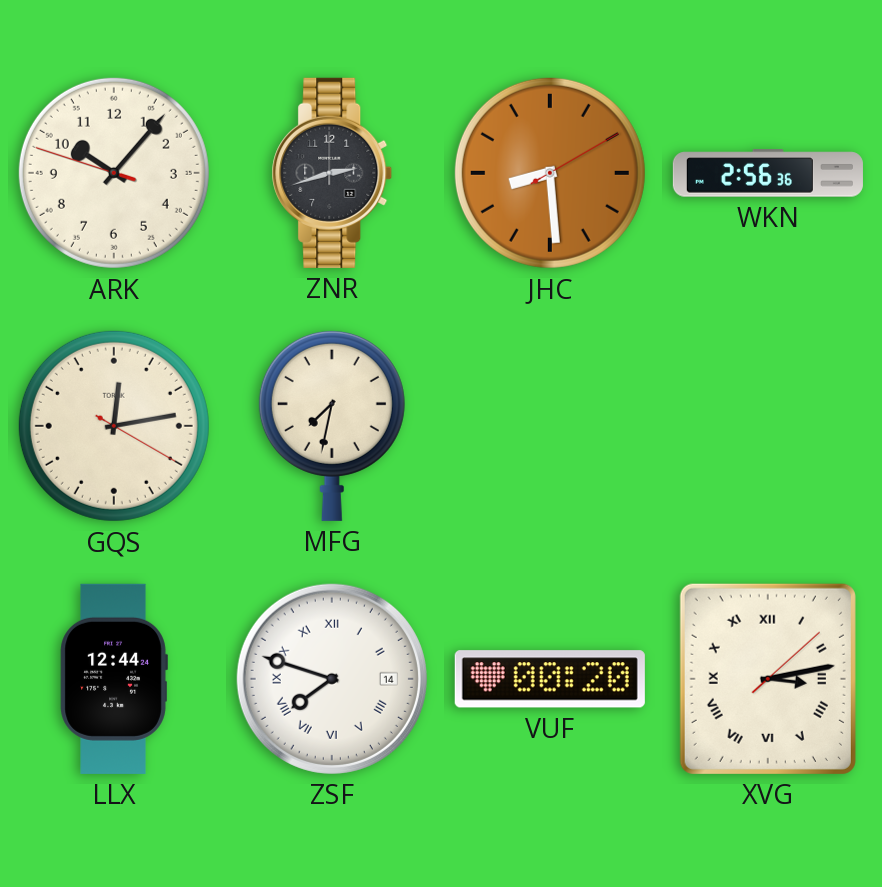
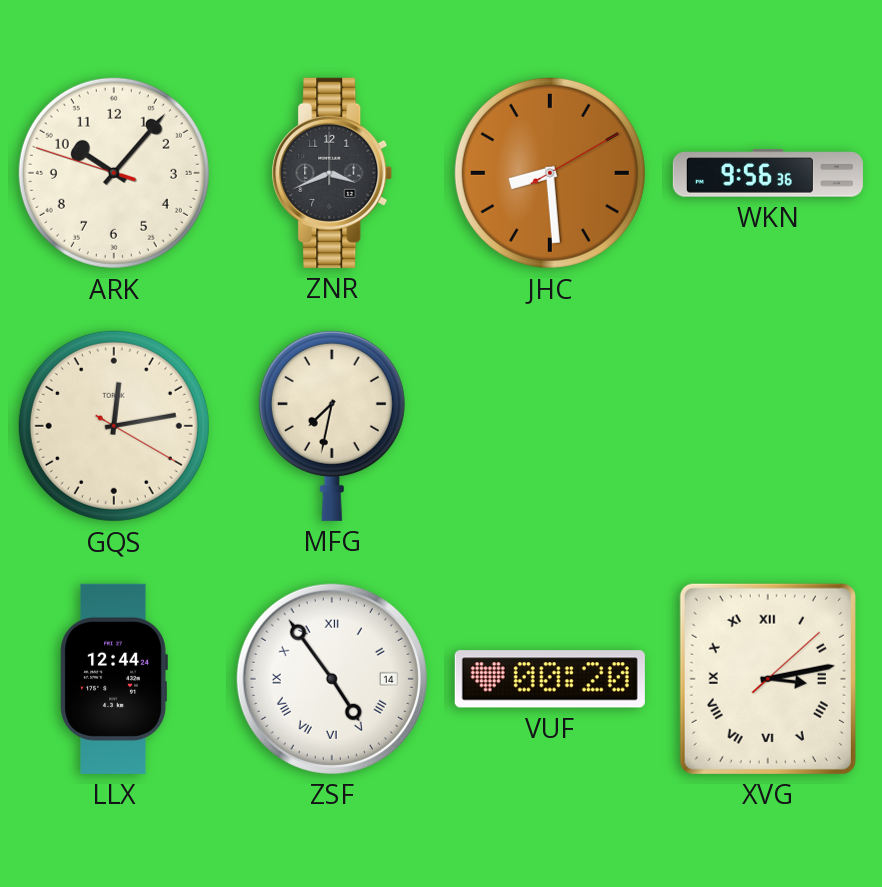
ZNR: 2:42 -> 3:41
WKN: 2:56 -> 9:56
ZSF: 7:48 -> 4:54
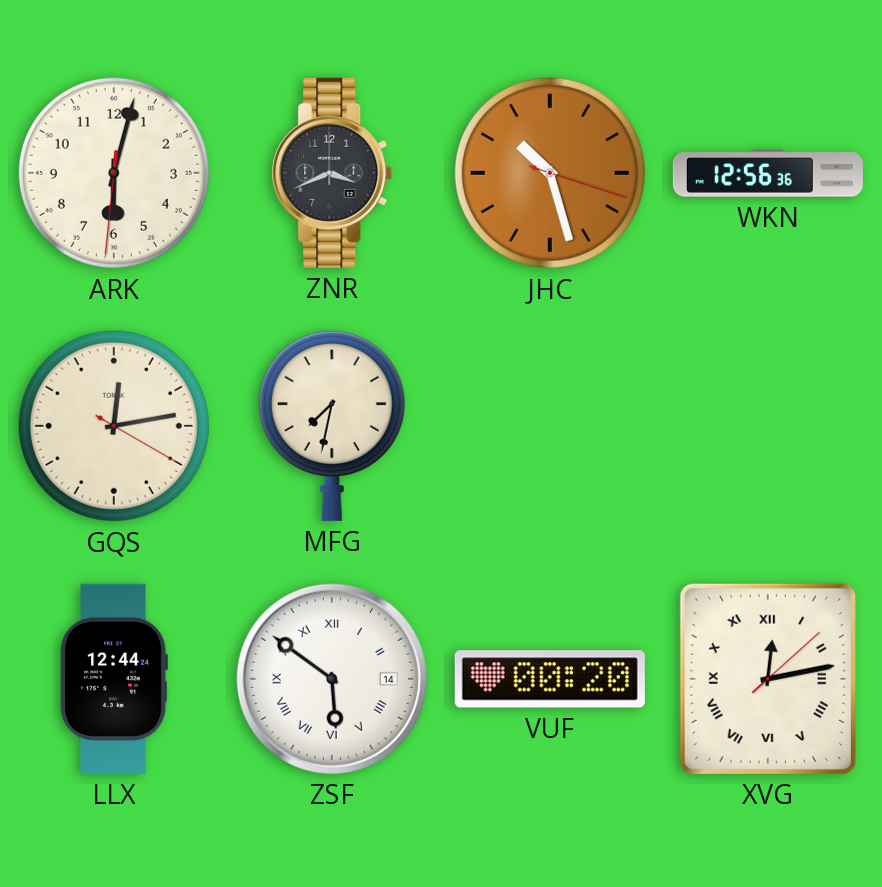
ARK: 10:06 -> 6:02
JHC: 8:29 -> 10:27
WKN: 9:56 -> 12:56
ZSF: 4:54 -> 5:51
XVG: 3:13 -> 12:13
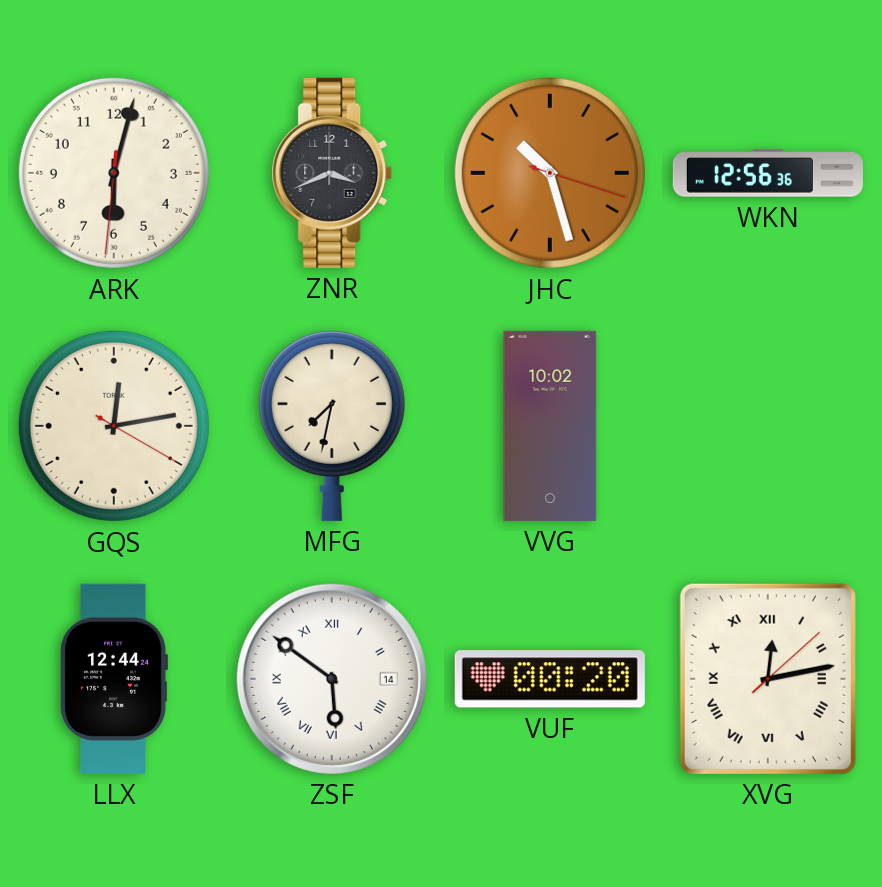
VVG: none -> 10:02
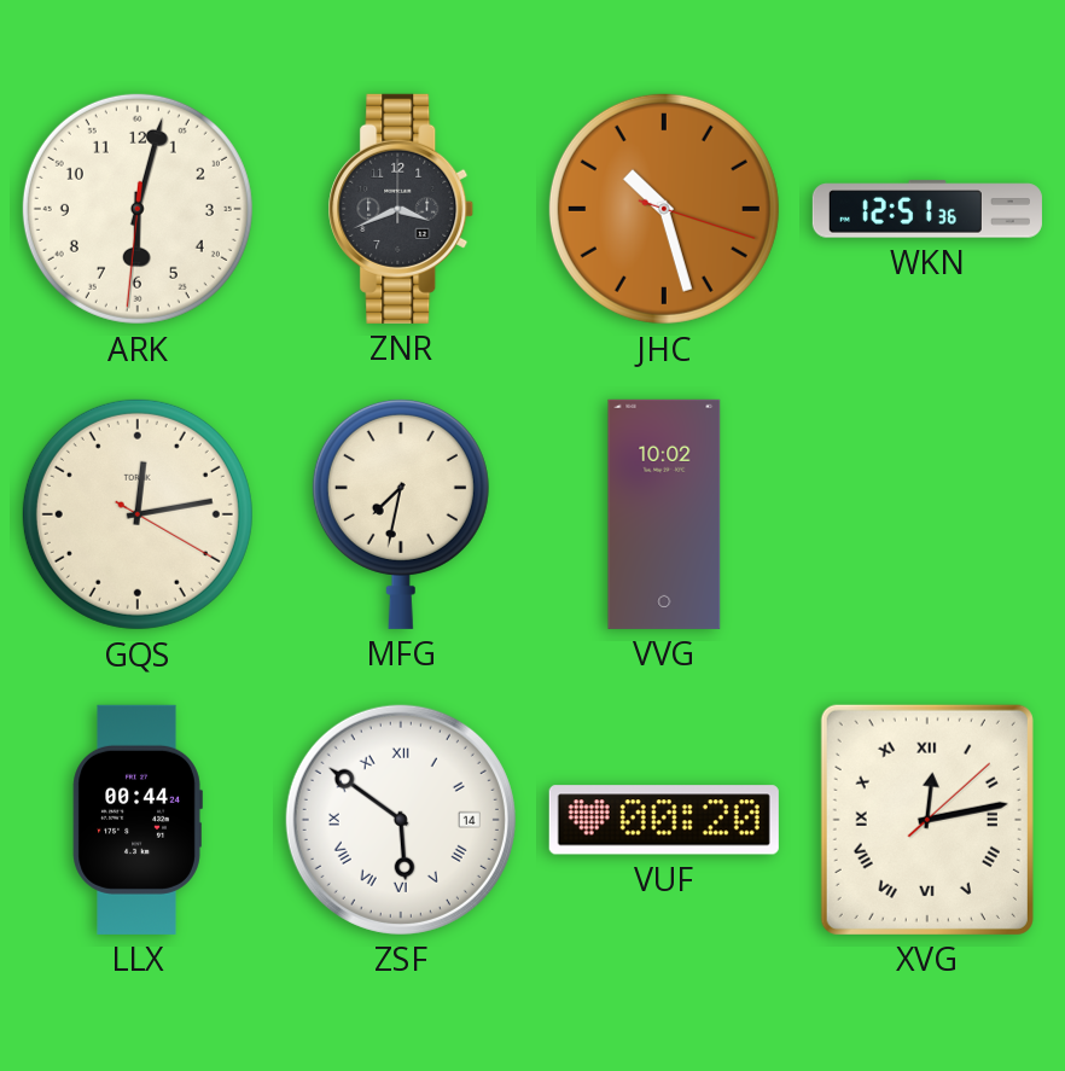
WKN: 12:56 -> 12:51
LLX: 12:44 -> 00:44
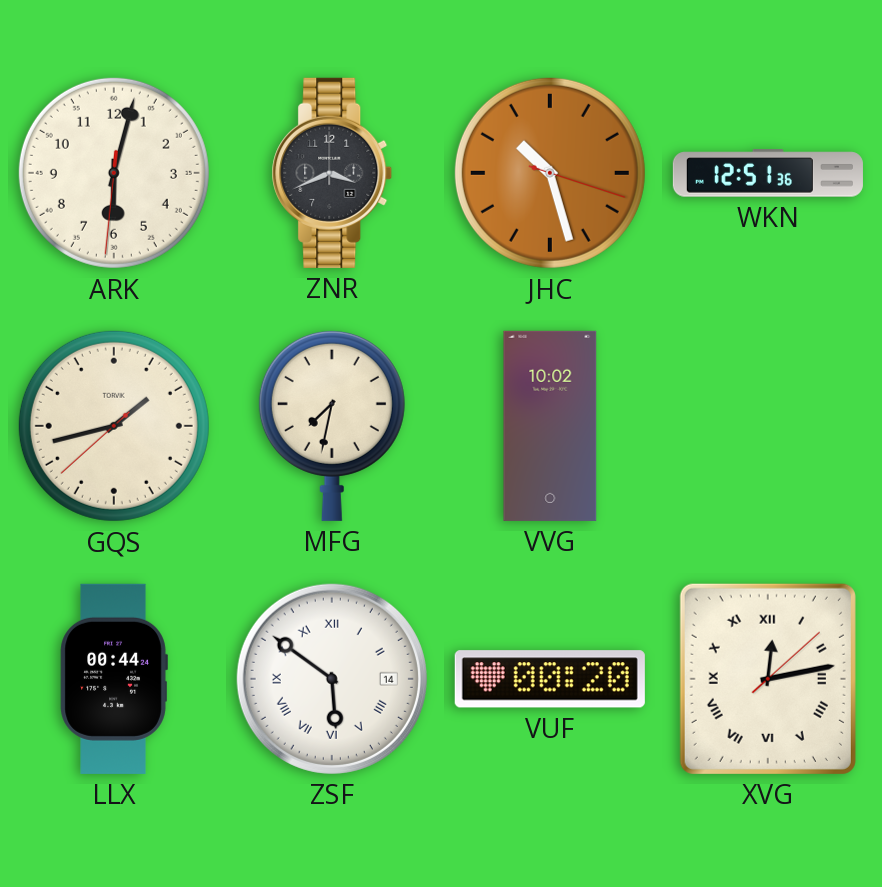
GQS: 12:13 -> 1:42
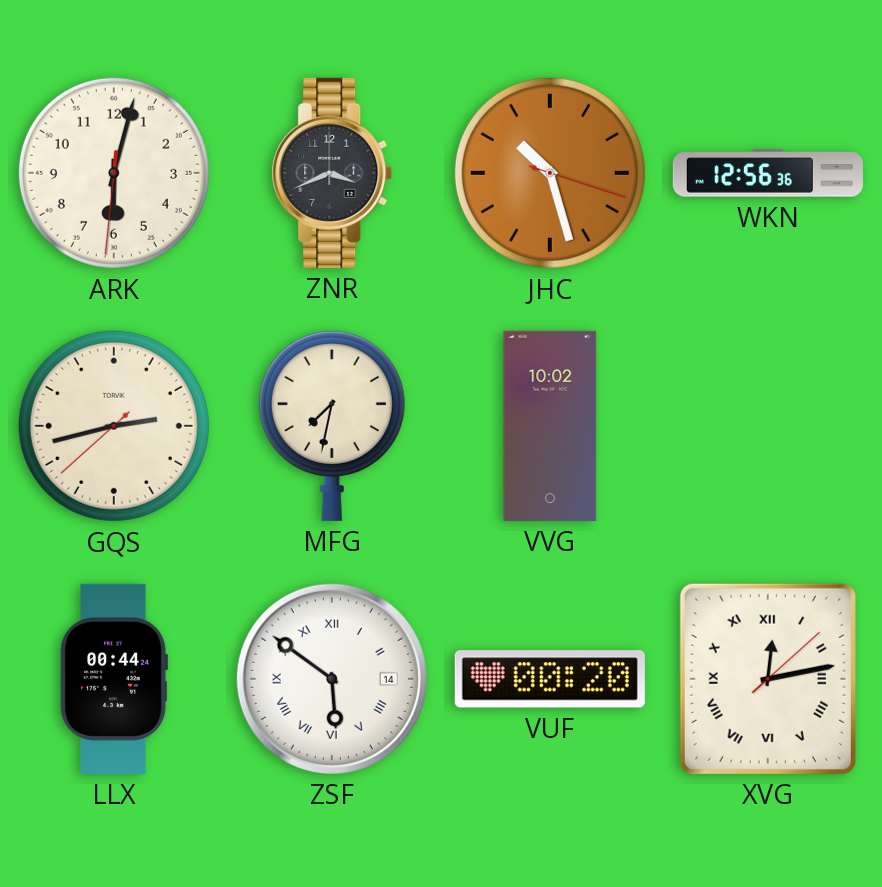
WKN: 12:51 -> 12:56
GQS: 1:42 -> 2:42
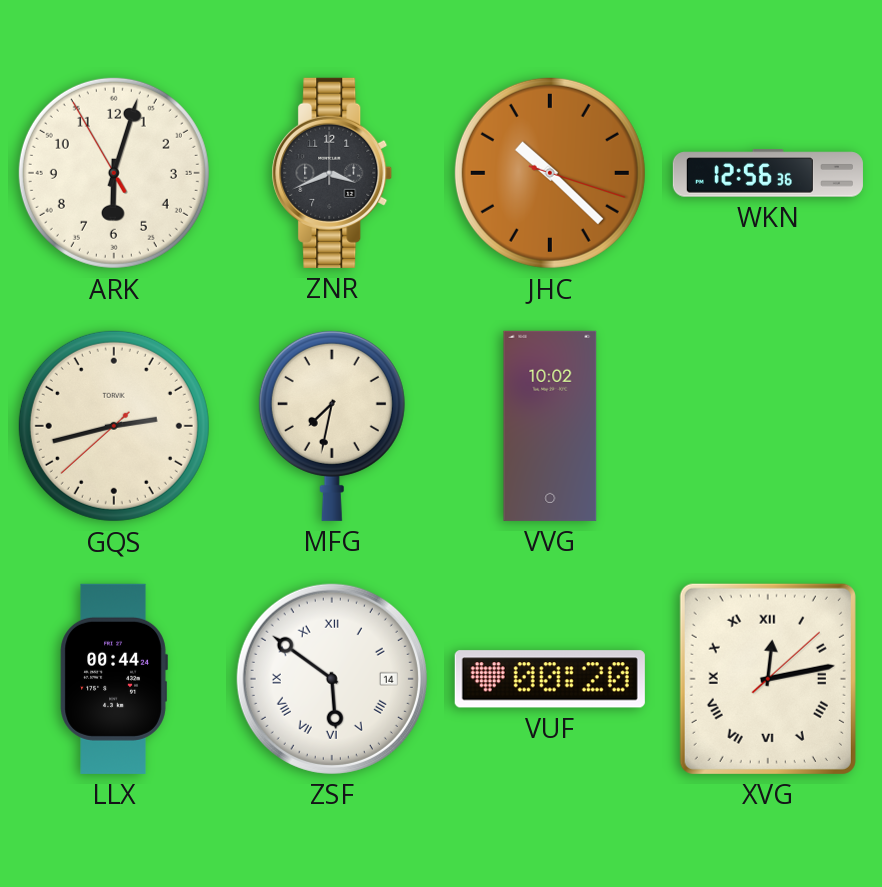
ARK: 6:02:31 -> 6:02:55
JHC: 10:27 -> 10:22
